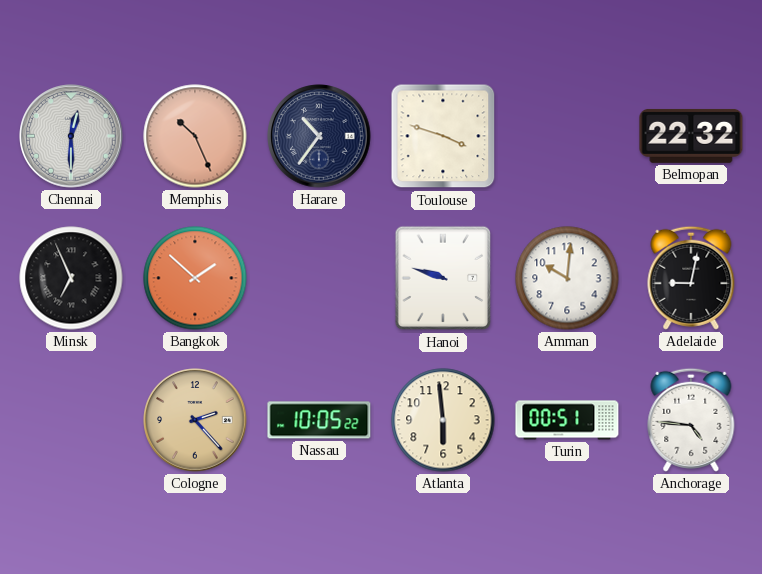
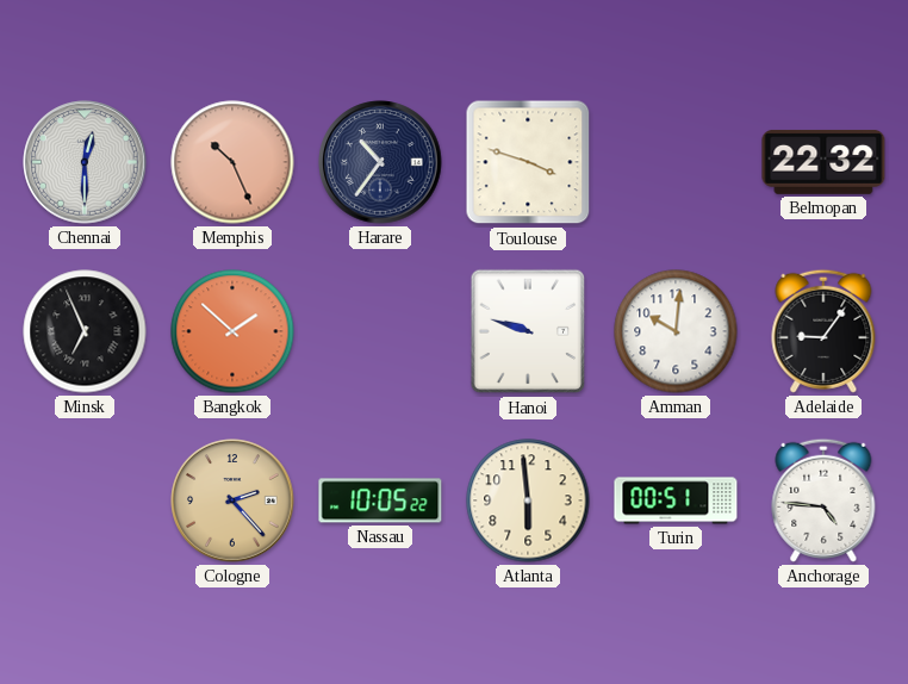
Adelaide: 9:02 -> 9:06
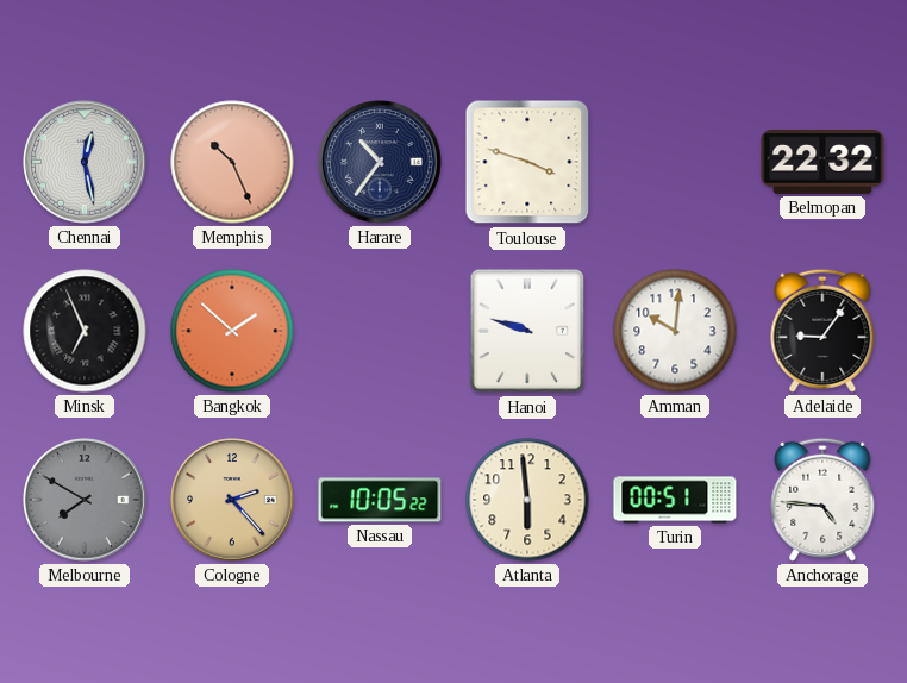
Chennai: 12:30 -> 12:28
Melbourne: none -> 7:50
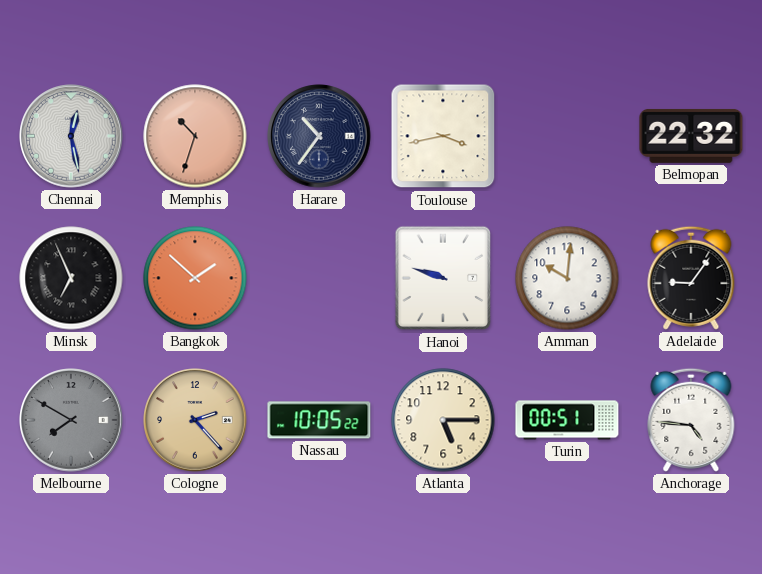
Memphis: 10:26 -> 10:33
Toulouse: 3:48 -> 3:43
Atlanta: 5:59 -> 5:15
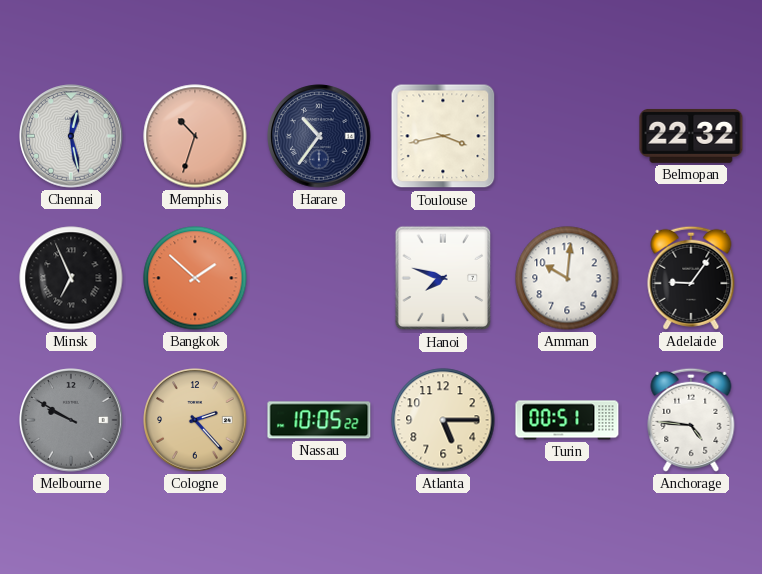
Hanoi: 9:48 -> 7:48
Melbourne: 7:50 -> 9:50
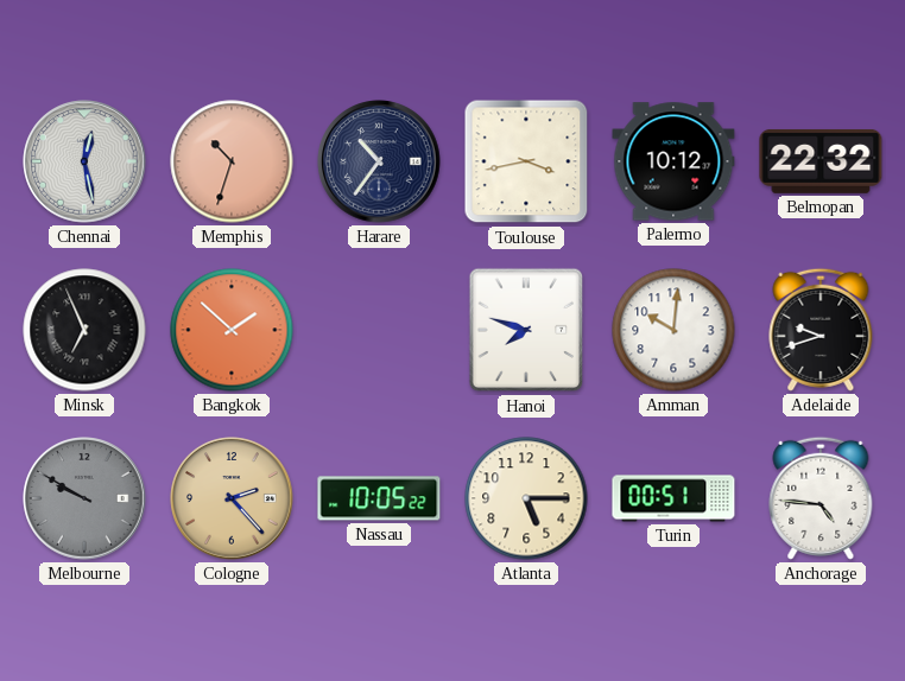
Palermo: none -> 10:12
Adelaide: 9:06 -> 9:42
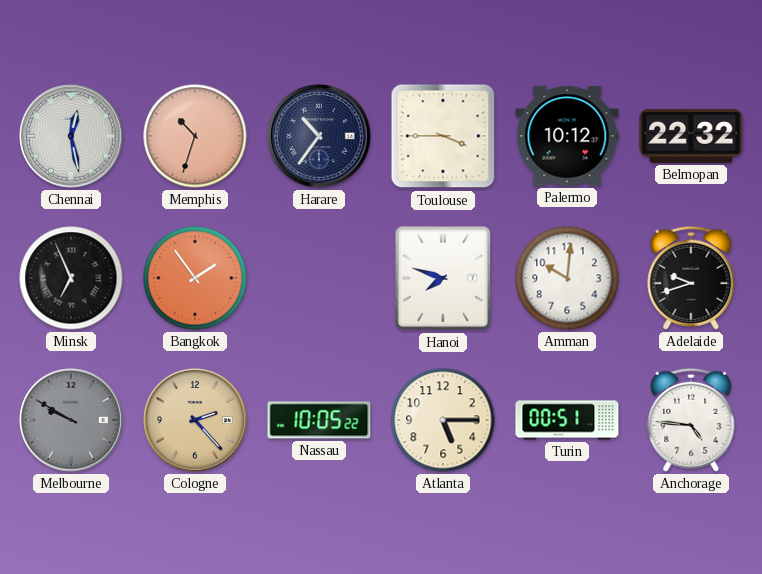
Toulouse: 3:43 -> 3:45
Bangkok: 1:52 -> 1:54
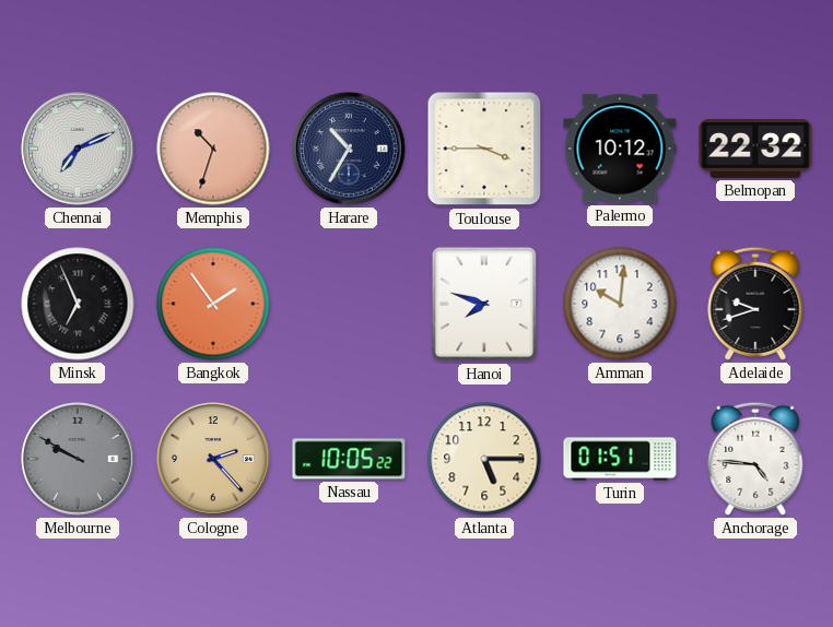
Chennai: 12:28 -> 7:11
Harare: 10:36 -> 10:35
Turin: 00:51 -> 01:51
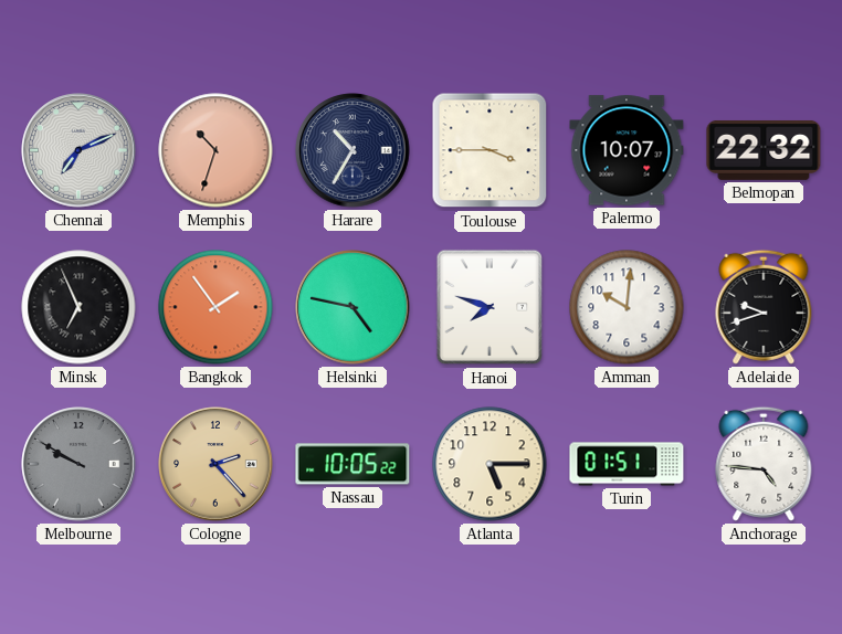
Palermo: 10:12 -> 10:07
Helsinki: none -> 4:47
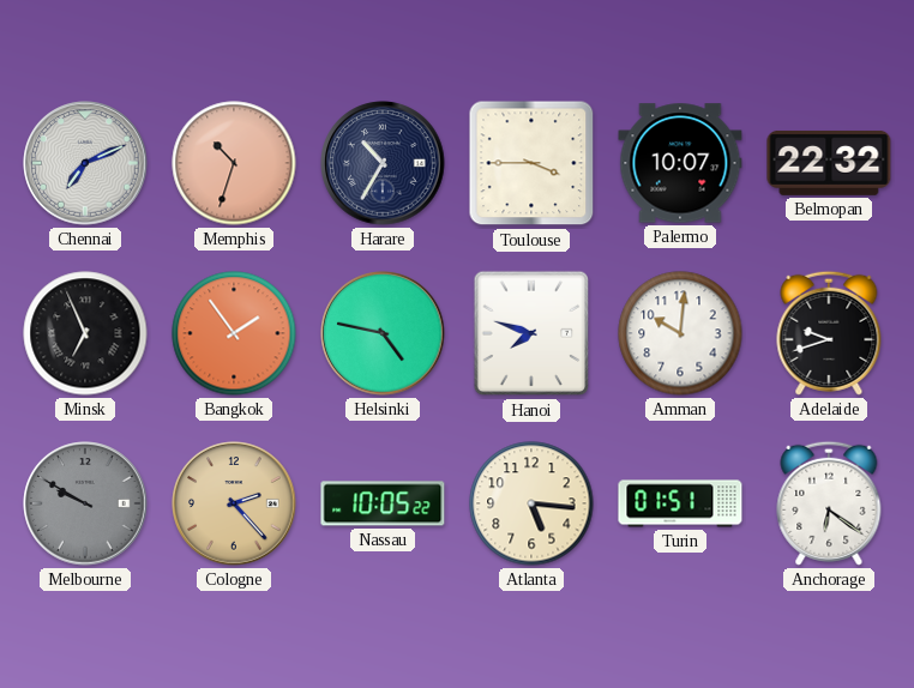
Atlanta: 5:15 -> 5:16
Anchorage: 4:46 -> 6:21
